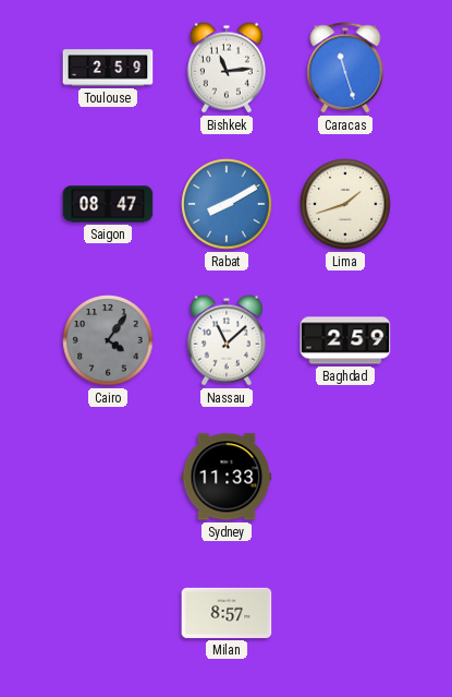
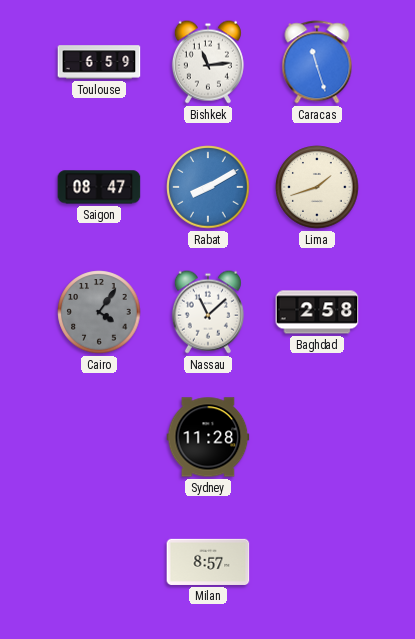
Toulouse: 2:59 -> 6:59
Baghdad: 2:59 -> 2:58
Sydney: 11:33 -> 11:28
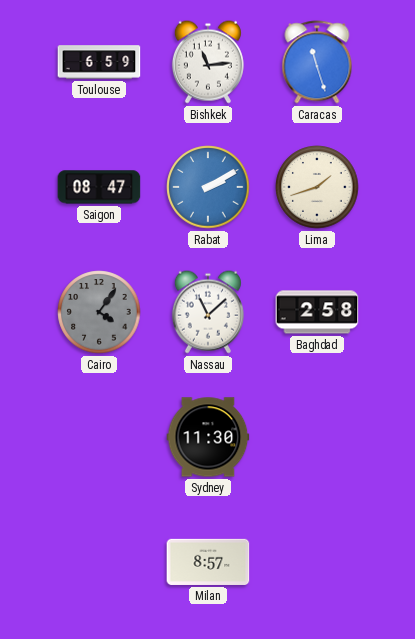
Rabat: 8:10 -> 2:10
Sydney: 11:28 -> 11:30
